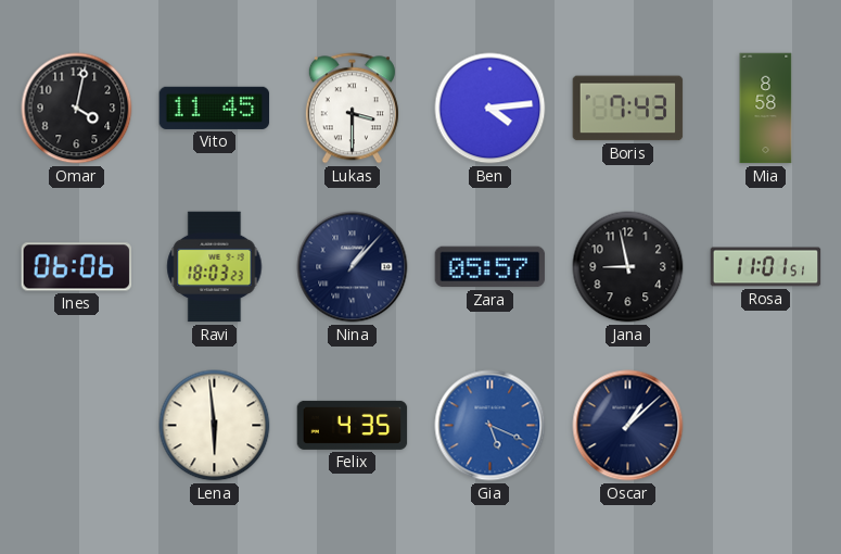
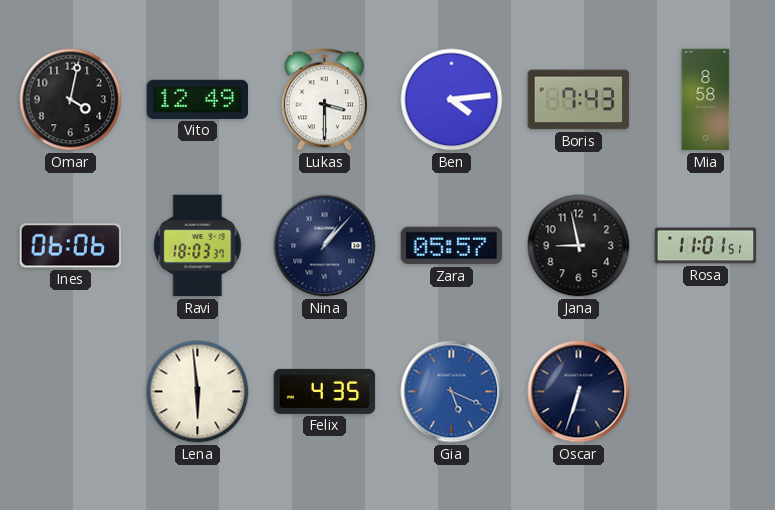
Vito: 11:45 -> 12:49
Ravi: 18:03:23 -> 18:03:37
Oscar: 1:08 -> 6:33
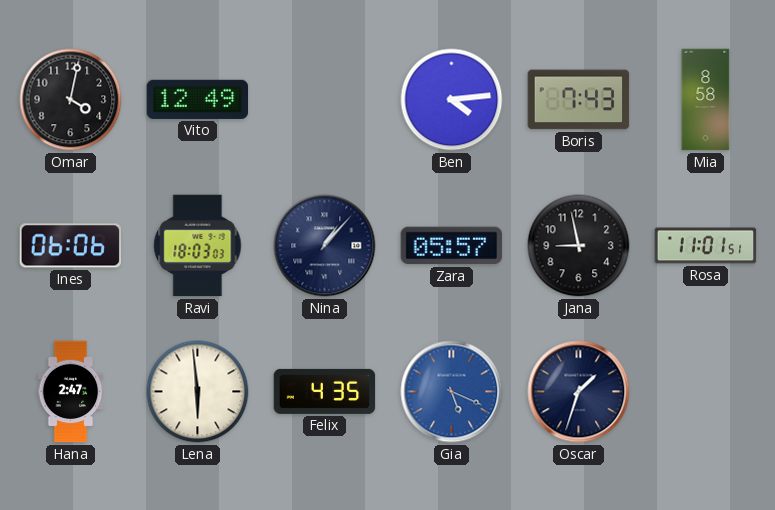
Lukas: 3:30 -> none
Ravi: 18:03:37 -> 18:03:03
Hana: none -> 2:47
Oscar: 6:33 -> 1:33
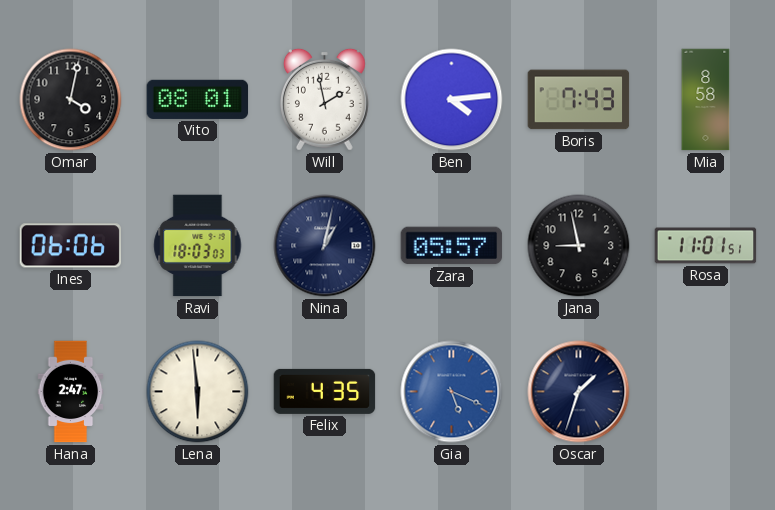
Vito: 12:49 -> 08:01
Will: none -> 1:58
Nina: 1:07 -> 1:02
